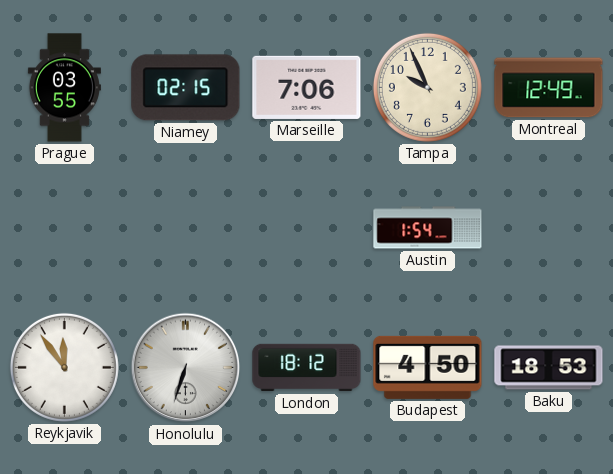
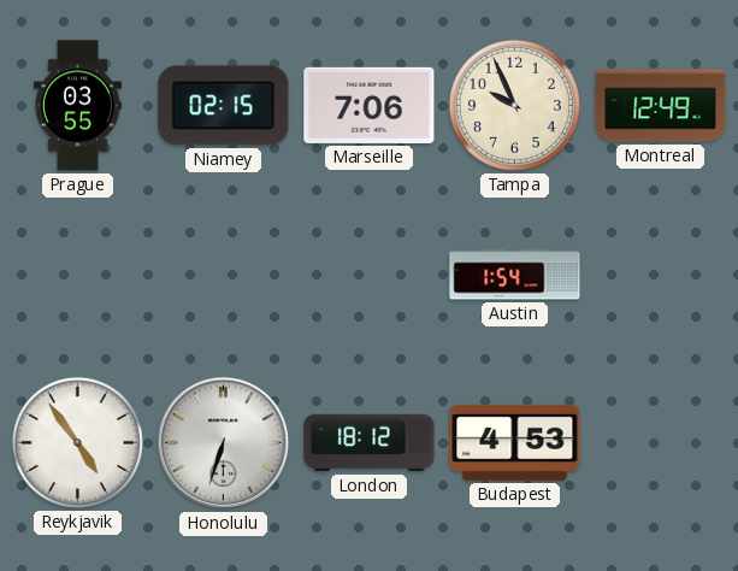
Reykjavik: 11:54 -> 4:54
Budapest: 4:50 -> 4:53
Baku: 18:53 -> none
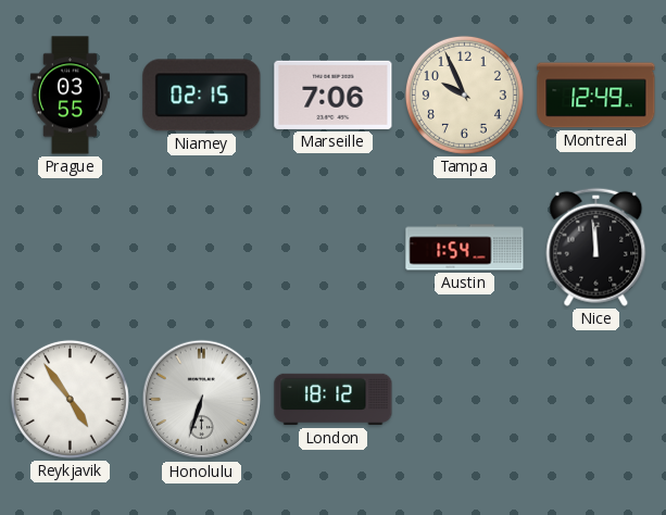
Nice: none -> 11:59
Budapest: 4:53 -> none
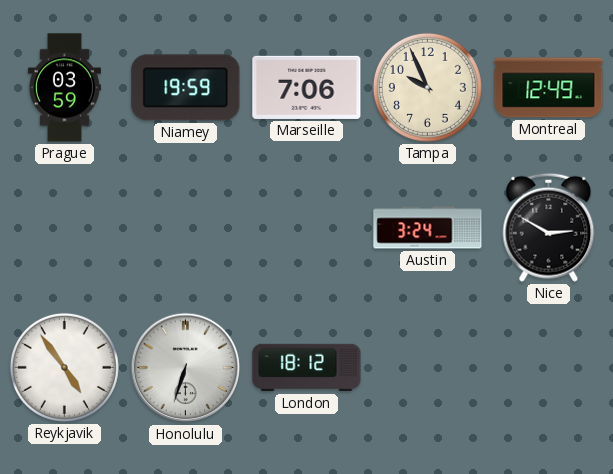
Prague: 03:55 -> 03:59
Niamey: 02:15 -> 19:59
Austin: 1:54 -> 3:24
Nice: 11:59 -> 2:50
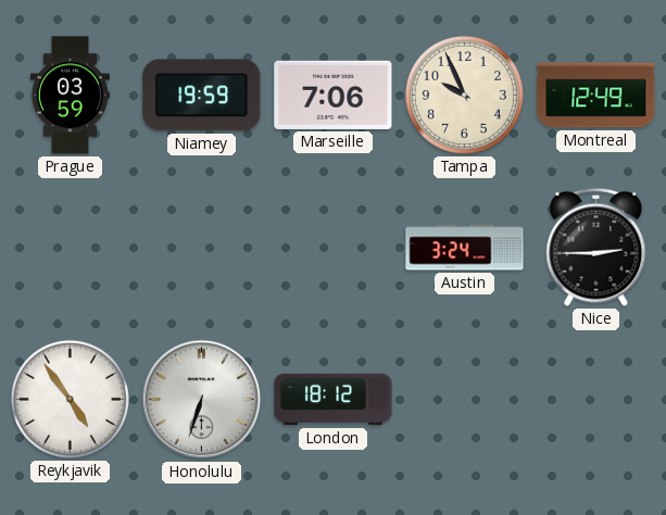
Nice: 2:50 -> 2:45
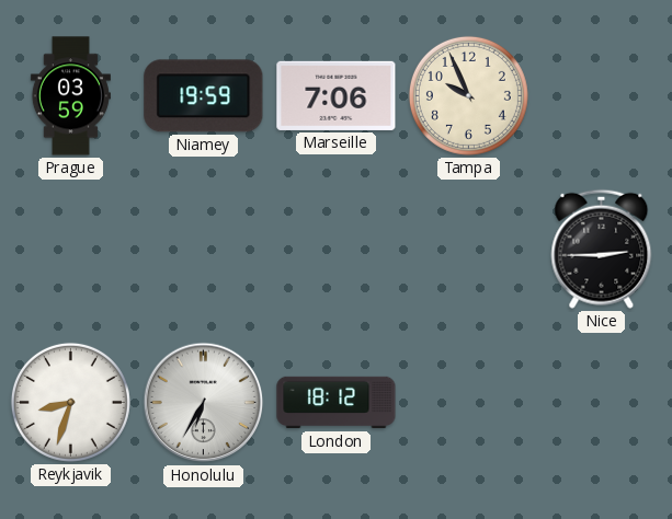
Montreal: 12:49 -> none
Austin: 3:24 -> none
Reykjavik: 4:54 -> 8:33
Honolulu: 6:33 -> 6:35
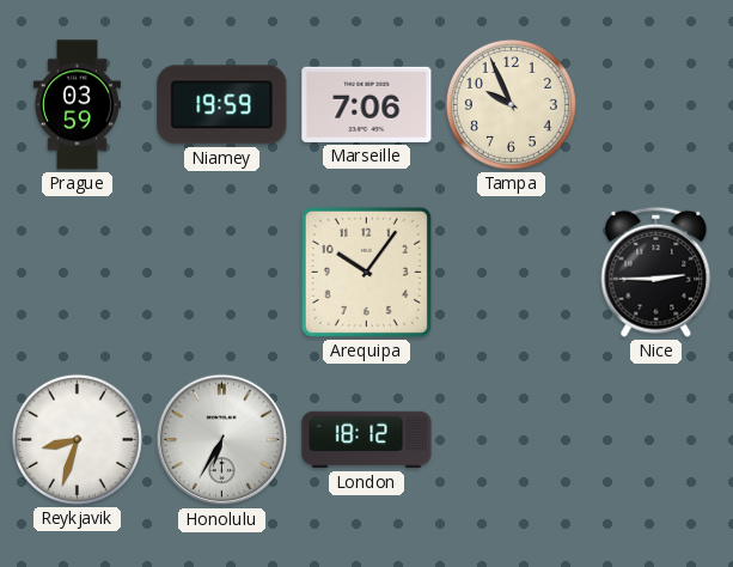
Arequipa: none -> 10:06
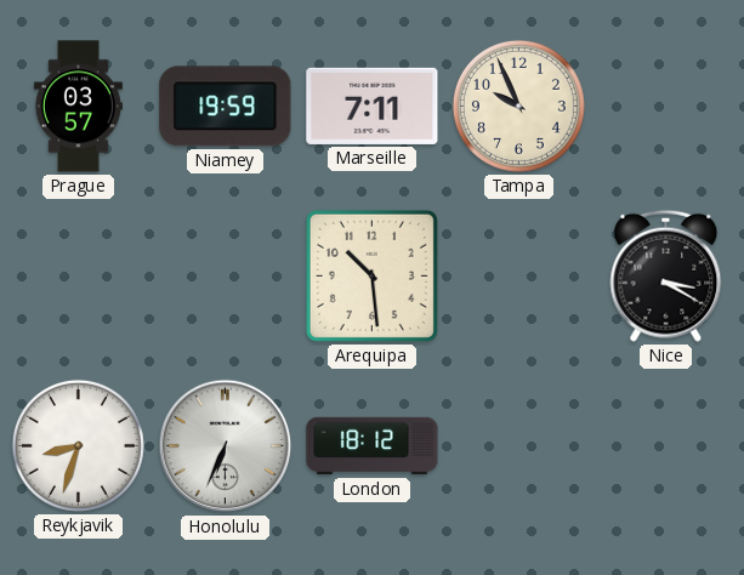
Prague: 03:59 -> 03:57
Marseille: 7:06 -> 7:11
Arequipa: 10:06 -> 10:29
Nice: 2:45 -> 3:20
Honolulu: 6:35 -> 6:34
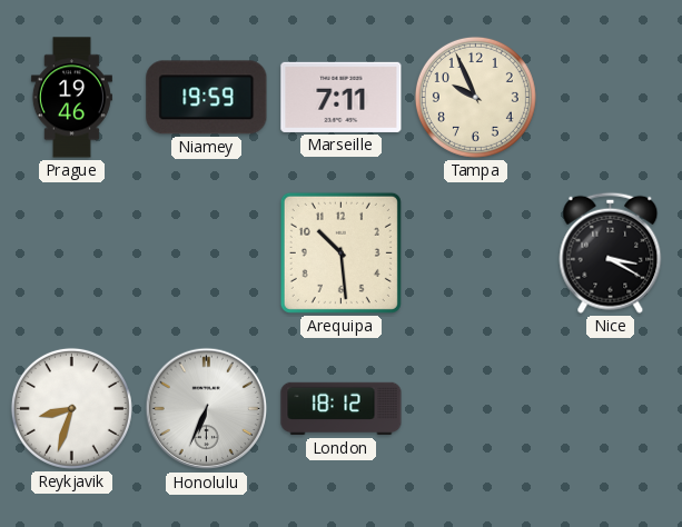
Prague: 03:57 -> 19:46
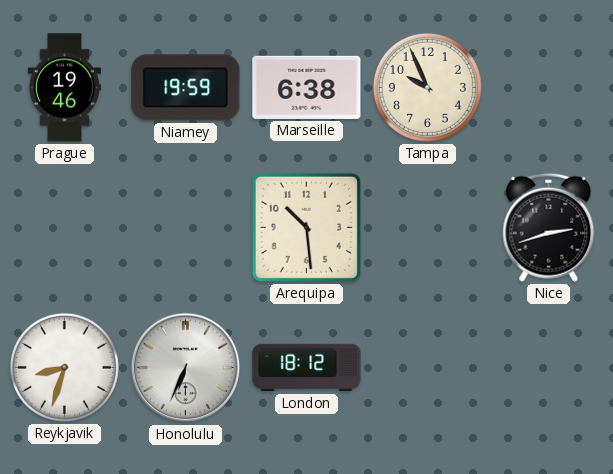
Marseille: 7:11 -> 6:38
Nice: 3:20 -> 2:42
